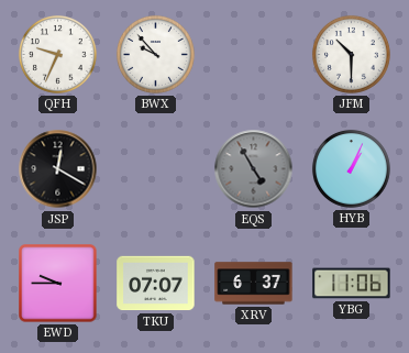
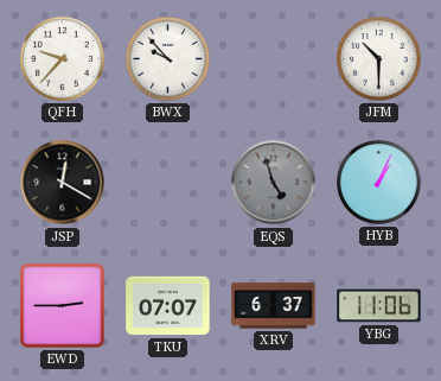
QFH: 9:34 -> 9:37
EQS: 4:55 -> 4:57
EWD: 9:45 -> 2:45
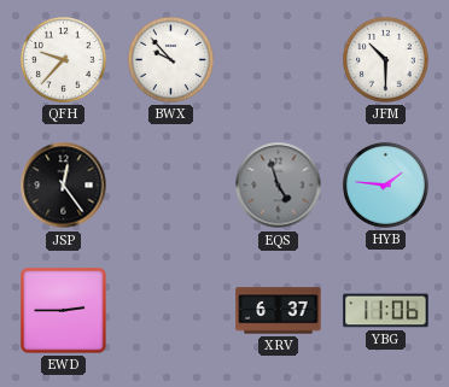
JSP: 12:20 -> 12:24
HYB: 1:04 -> 1:46
TKU: 07:07 -> none
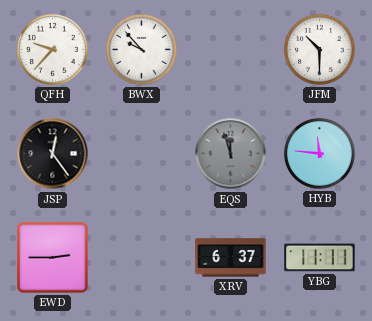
EQS: 4:57 -> 11:57
HYB: 1:46 -> 11:46
YBG: 11:06 -> 11:11
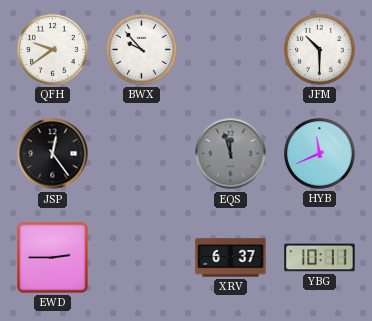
QFH: 9:37 -> 9:39
HYB: 11:46 -> 11:41
YBG: 11:11 -> 10:11
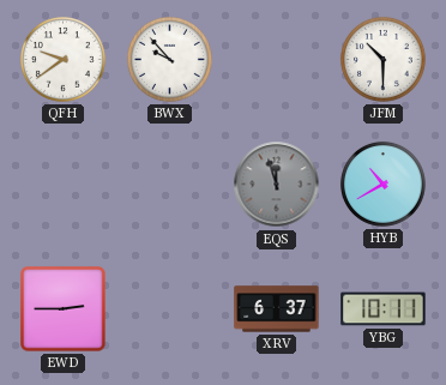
JSP: 12:24 -> none
HYB: 11:41 -> 10:40
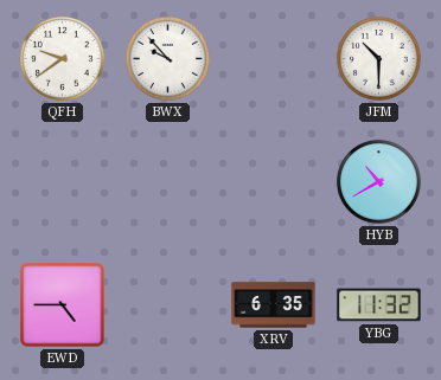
EQS: 11:57 -> none
EWD: 2:45 -> 4:45
XRV: 6:37 -> 6:35
YBG: 10:11 -> 11:32
